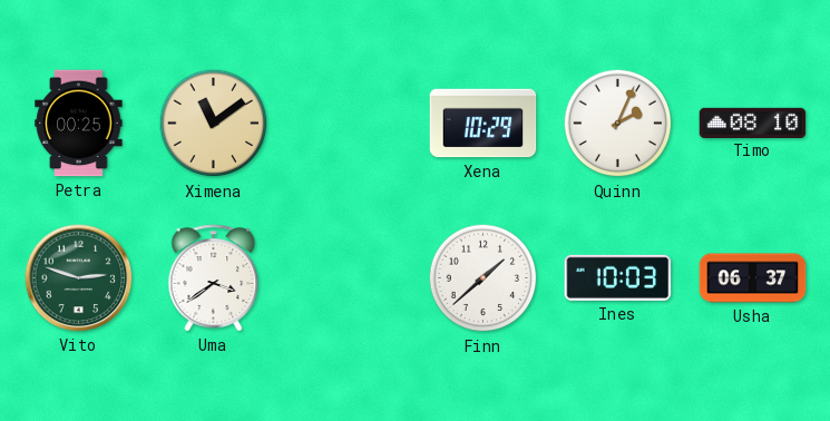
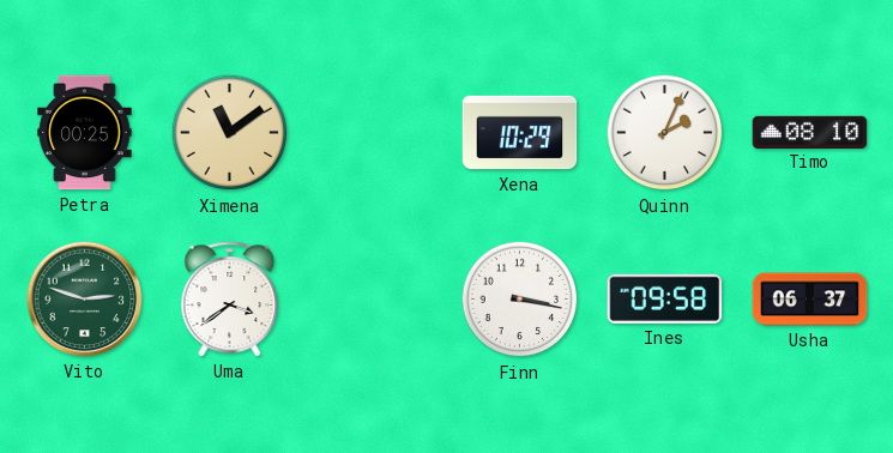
Finn: 1:38 -> 3:17
Ines: 10:03 -> 09:58
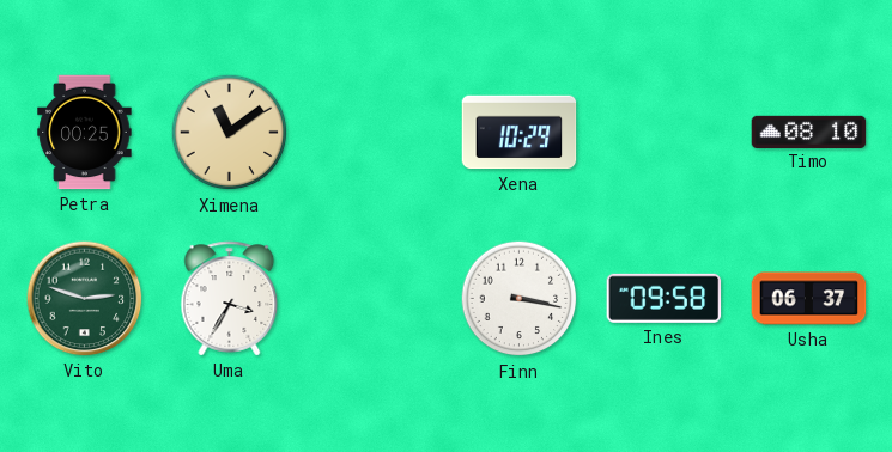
Quinn: 2:04 -> none
Uma: 3:39 -> 3:35
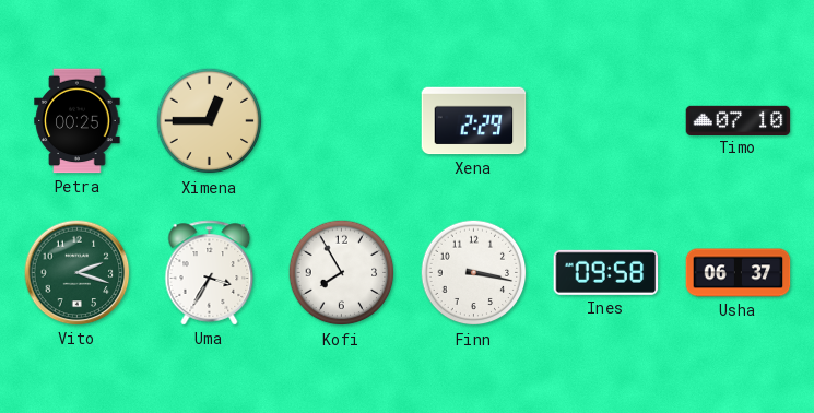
Ximena: 11:09 -> 12:45
Xena: 10:29 -> 2:29
Timo: 08:10 -> 07:10
Vito: 2:48 -> 2:18
Kofi: none -> 7:55
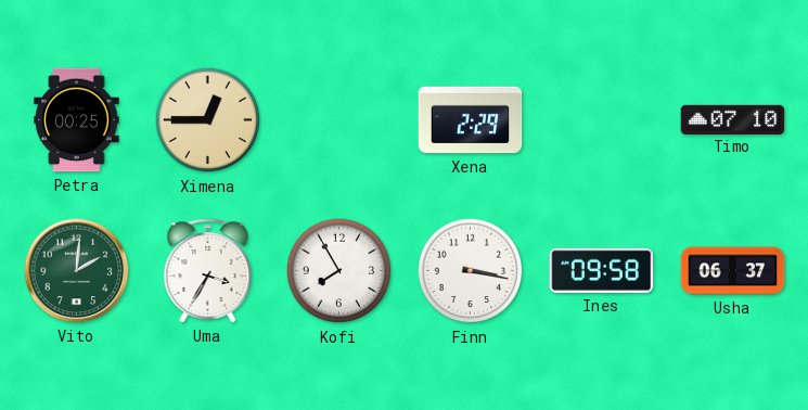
Vito: 2:18 -> 2:01
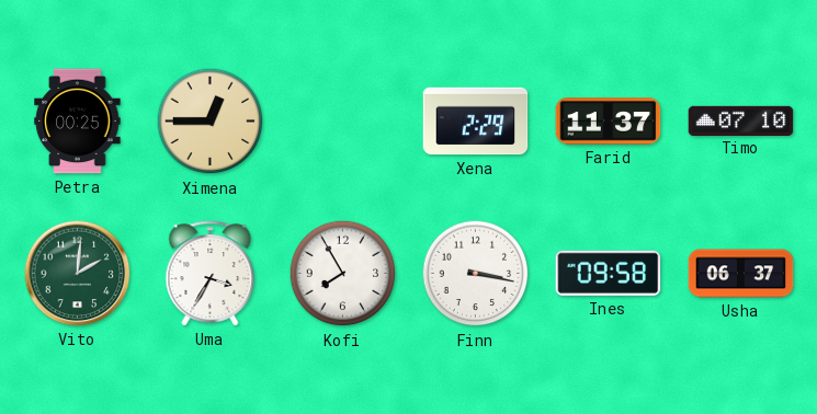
Farid: none -> 11:37
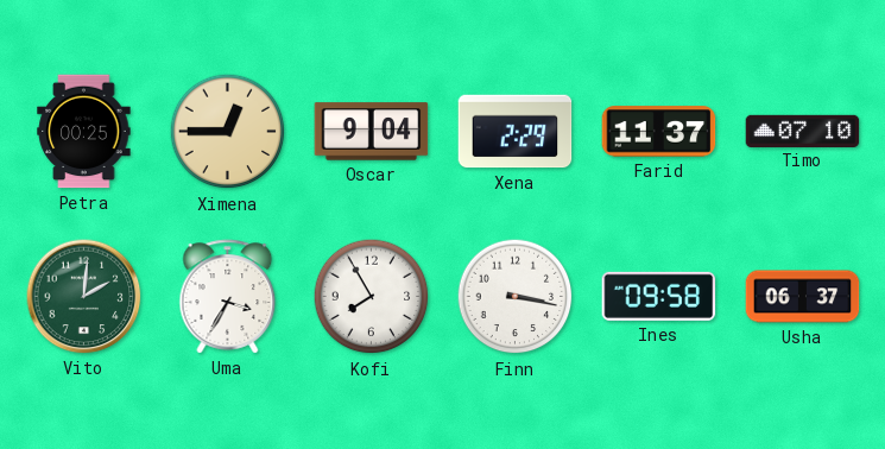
Oscar: none -> 9:04
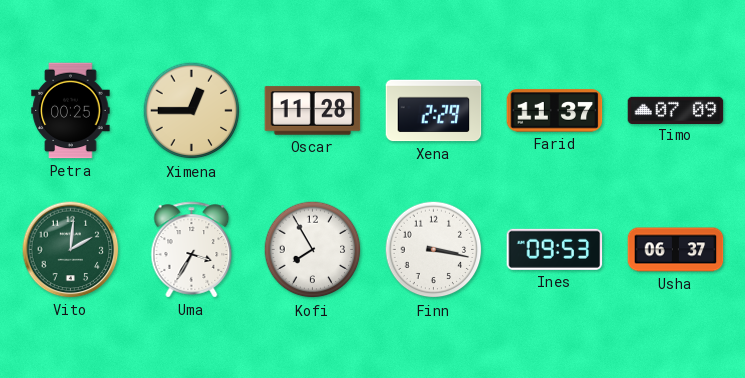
Oscar: 9:04 -> 11:28
Timo: 07:10 -> 07:09
Ines: 09:58 -> 09:53
